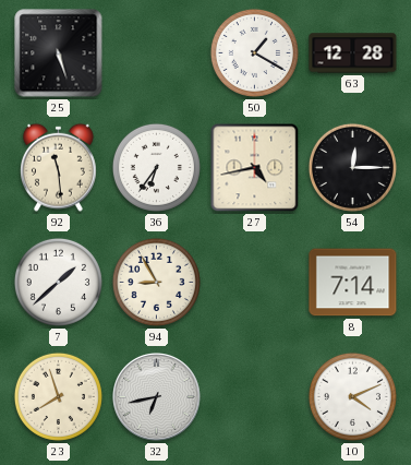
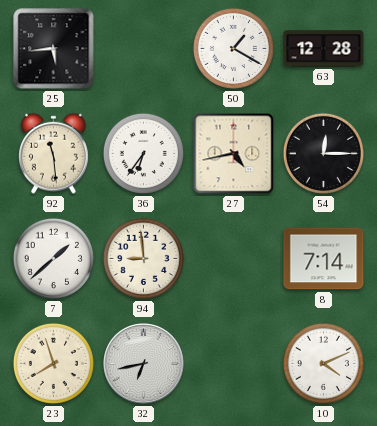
25: 5:27 -> 5:44
94: 8:55 -> 8:59
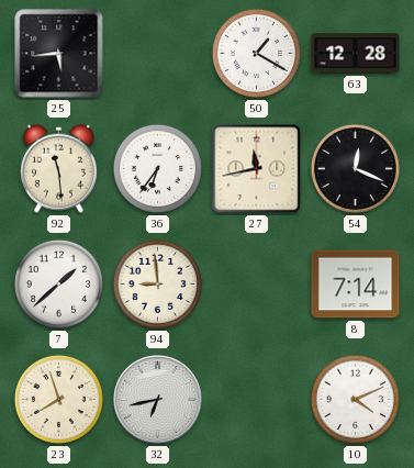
27: 4:43 -> 11:43
54: 12:15 -> 12:19
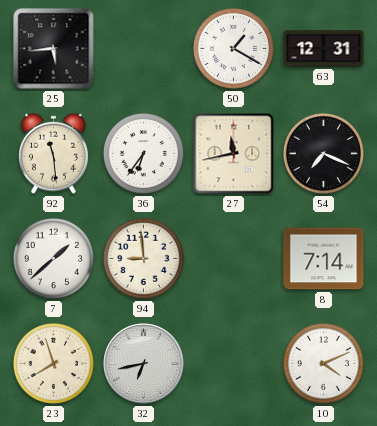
63: 12:28 -> 12:31
54: 12:19 -> 7:19
